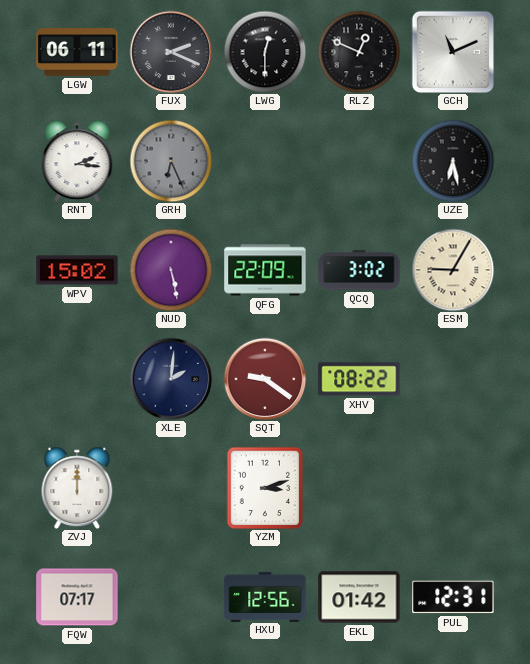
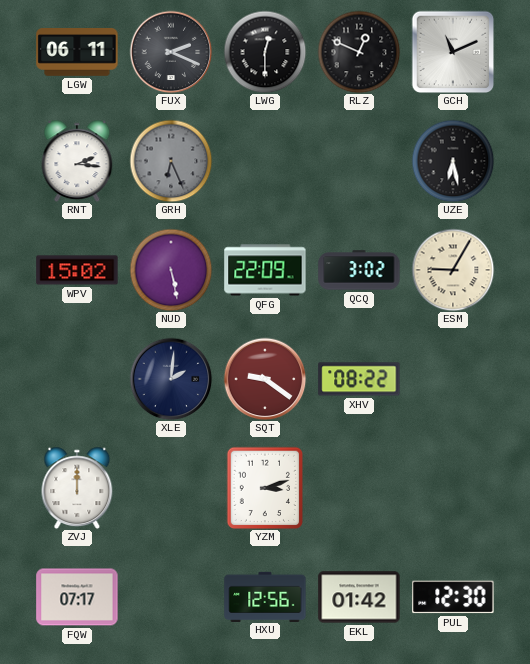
PUL: 12:31 -> 12:30
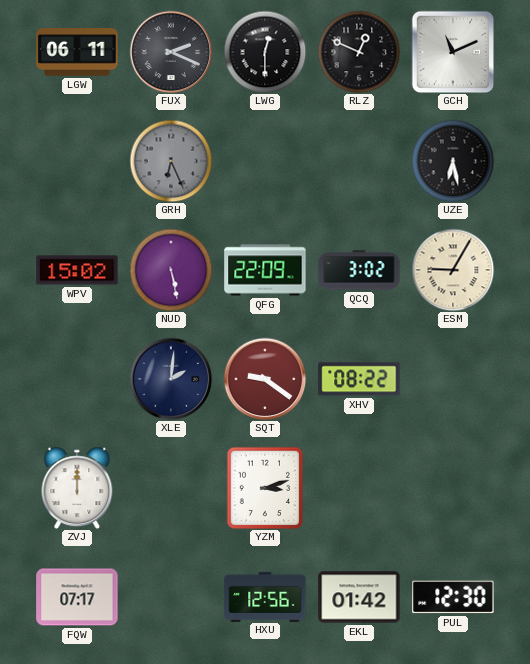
RNT: 2:16 -> none
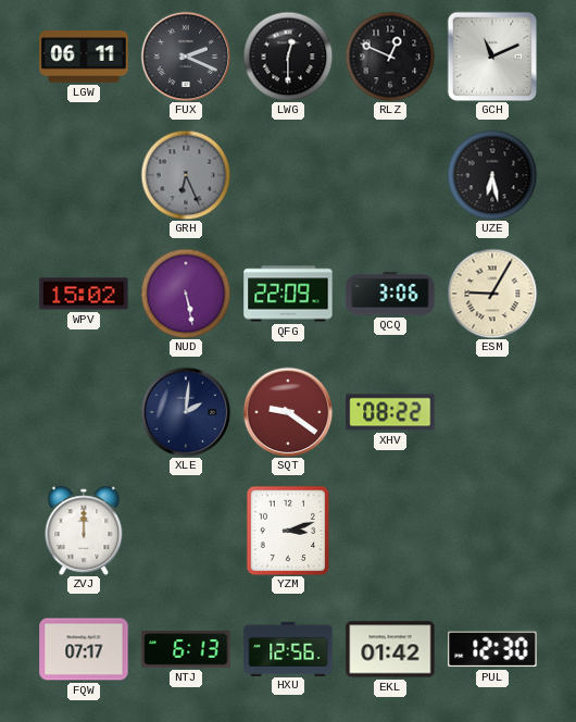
QCQ: 3:02 -> 3:06
NTJ: none -> 6:13
